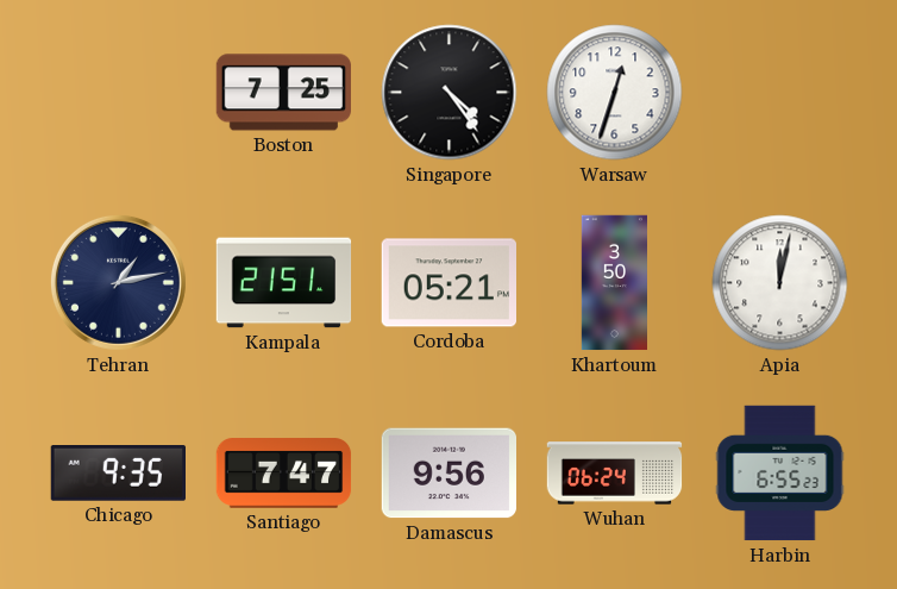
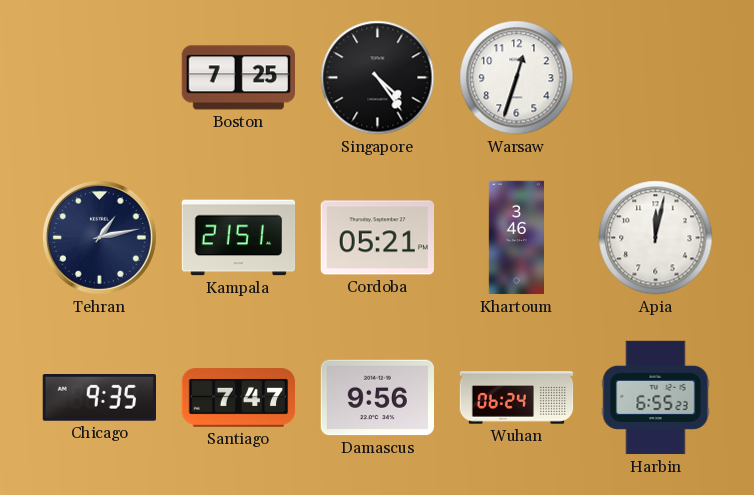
Khartoum: 3:50 -> 3:46
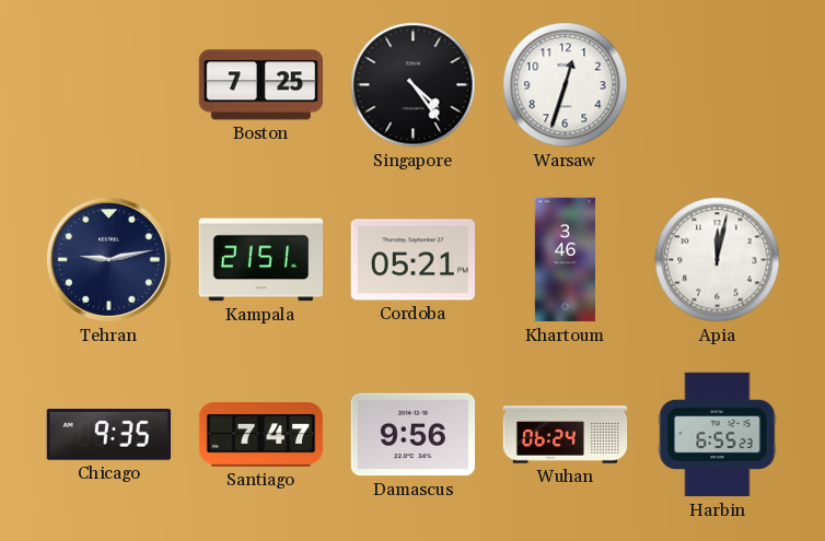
Tehran: 1:13 -> 9:13
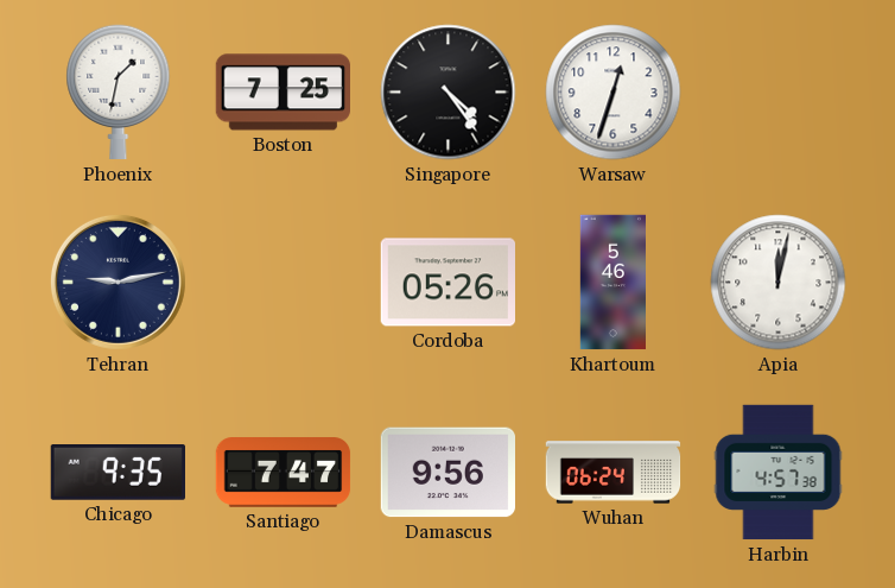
Phoenix: none -> 1:32
Kampala: 21:51 -> none
Cordoba: 05:21 -> 05:26
Khartoum: 3:46 -> 5:46
Harbin: 6:55 -> 4:57
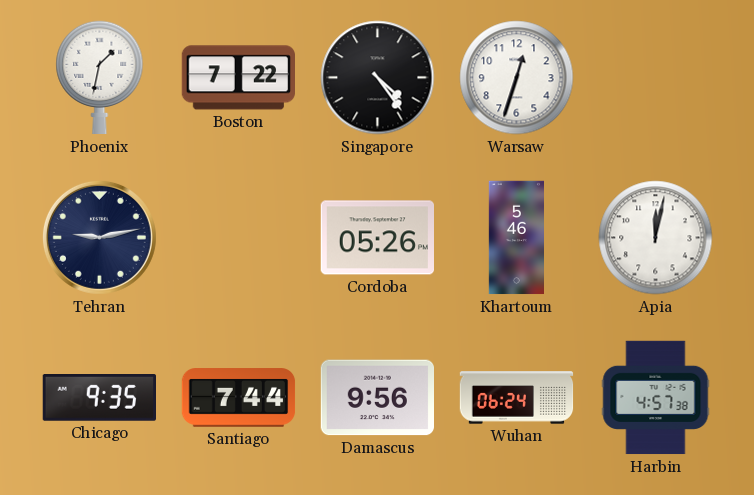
Boston: 7:25 -> 7:22
Santiago: 7:47 -> 7:44
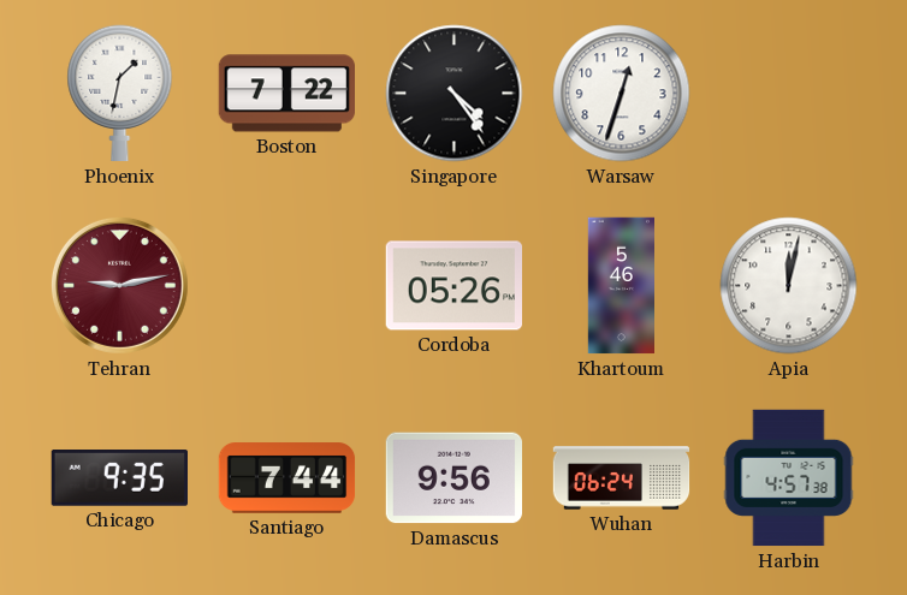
Tehran dial: navy -> burgundy
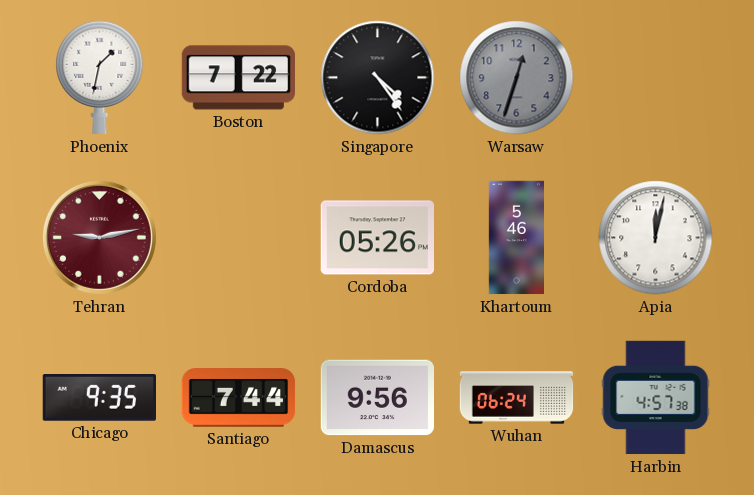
Warsaw dial: white -> grey
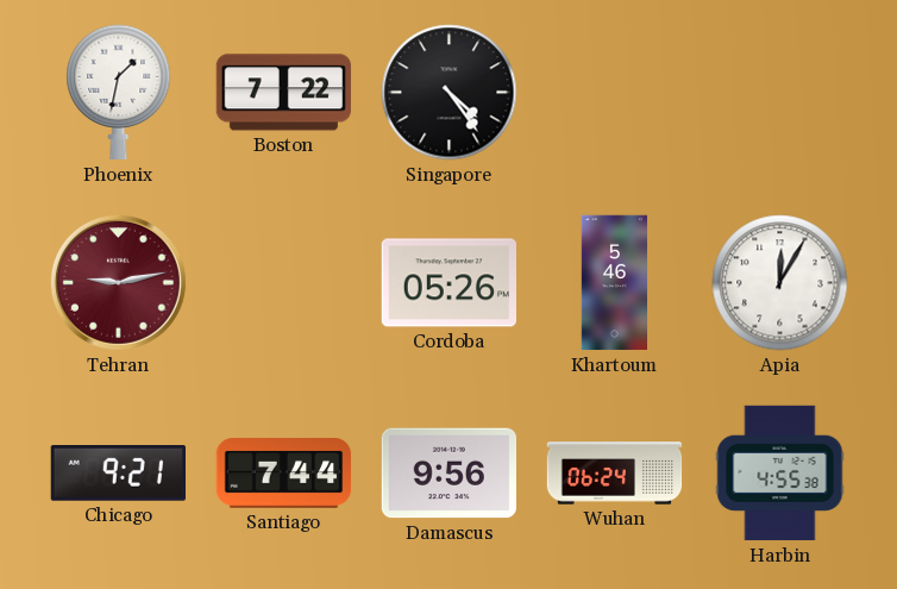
Warsaw: 12:33 -> none
Apia: 12:02 -> 12:05
Chicago: 9:35 -> 9:21
Harbin: 4:57 -> 4:55
